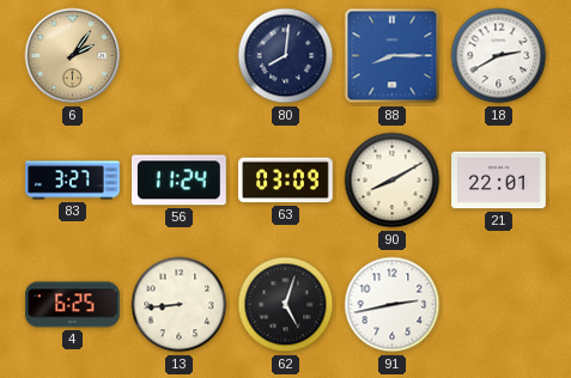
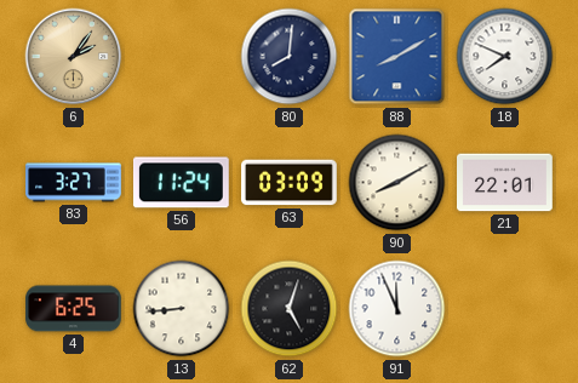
88: 8:15 -> 8:10
18: 2:40 -> 7:49
91: 2:43 -> 11:56
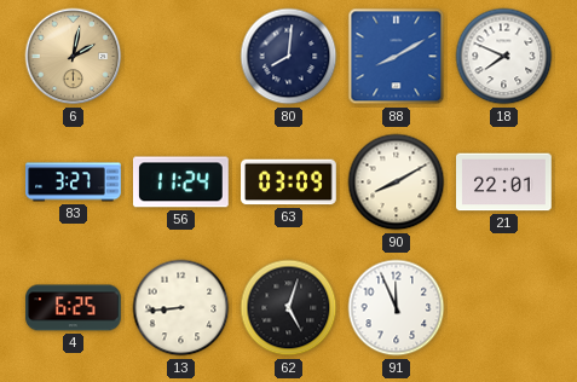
6: 2:06 -> 2:02
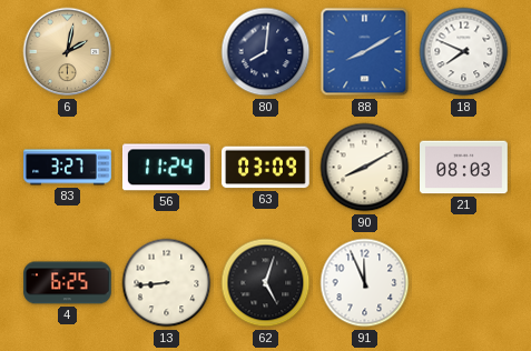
21: 22:01 -> 08:03
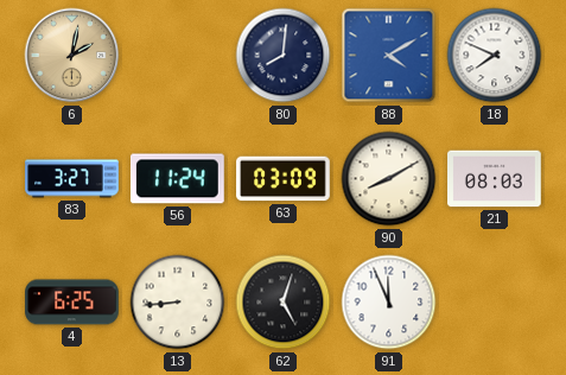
88: 8:10 -> 4:10
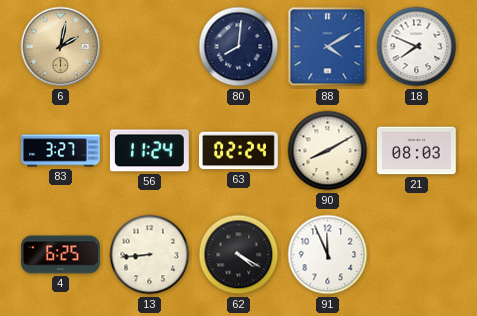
63: 03:09 -> 02:24
62: 5:03 -> 4:20
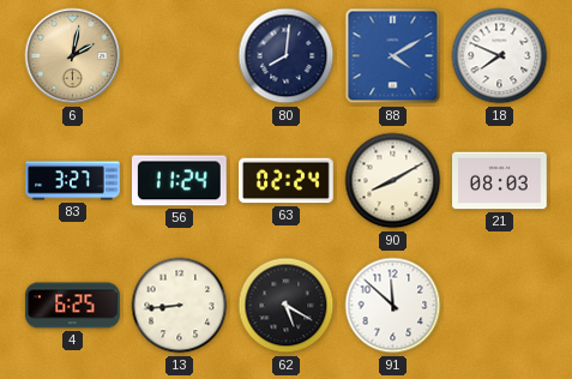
62: 4:20 -> 5:20
91: 11:56 -> 11:52
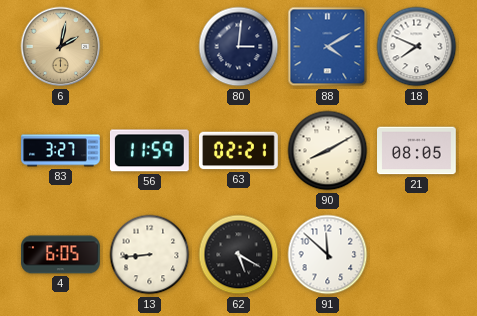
80: 8:01 -> 3:01
56: 11:24 -> 11:59
63: 02:24 -> 02:21
21: 08:03 -> 08:05
4: 6:25 -> 6:05
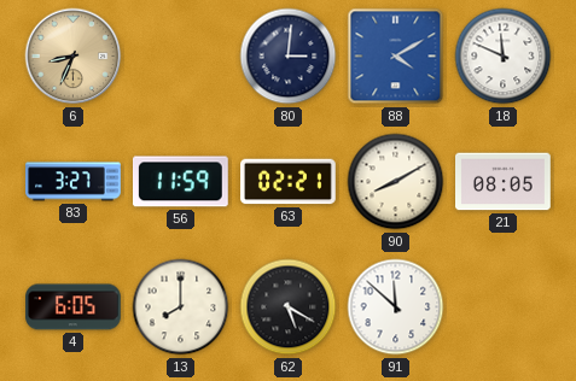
6: 2:02 -> 8:34
18: 7:49 -> 11:49
13: 8:44 -> 8:00
